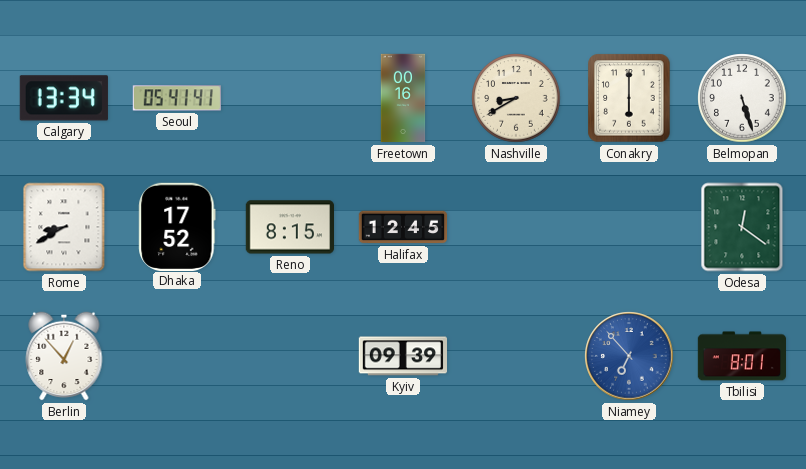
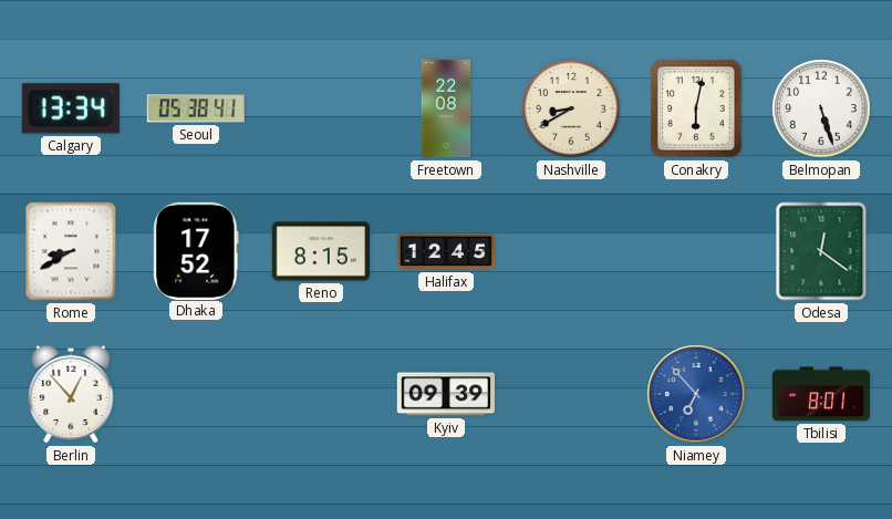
Seoul: 05:41 -> 05:38
Freetown: 00:16 -> 22:08
Conakry: 6:00 -> 6:02
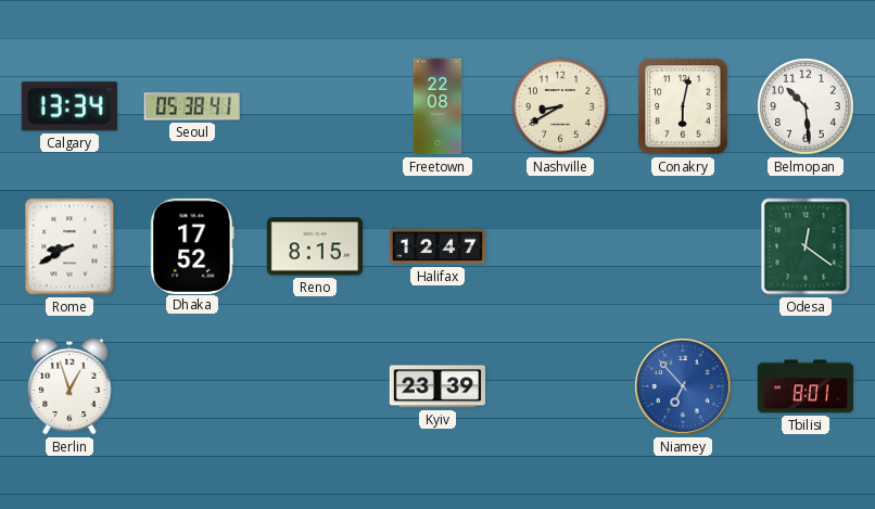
Belmopan: 5:27 -> 10:29
Halifax: 12:45 -> 12:47
Berlin: 12:53 -> 12:57
Kyiv: 09:39 -> 23:39
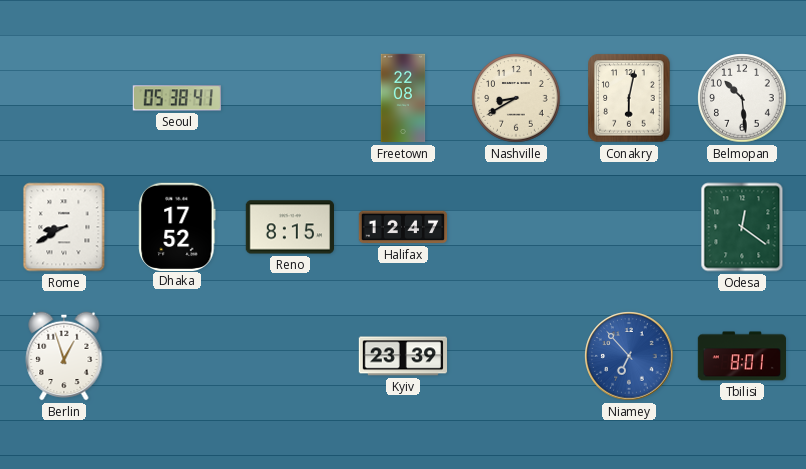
Calgary: 13:34 -> none
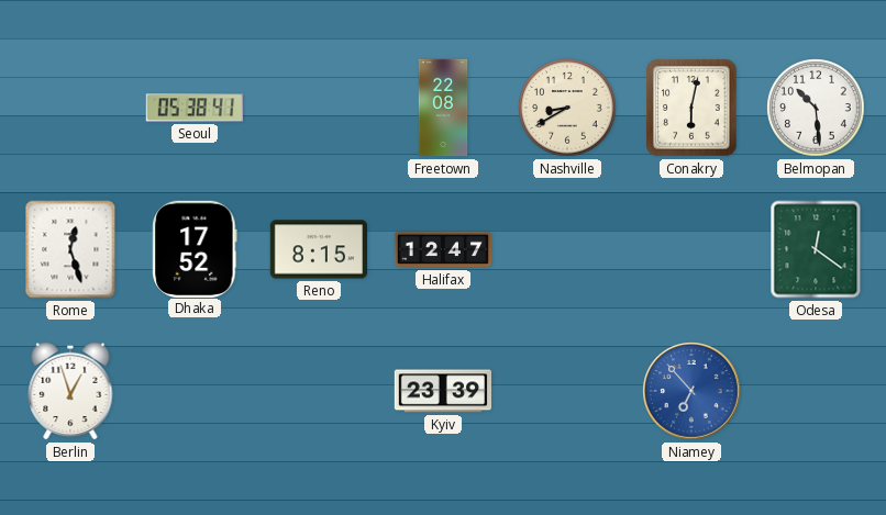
Rome: 8:40 -> 12:27
Tbilisi: 8:01 -> none
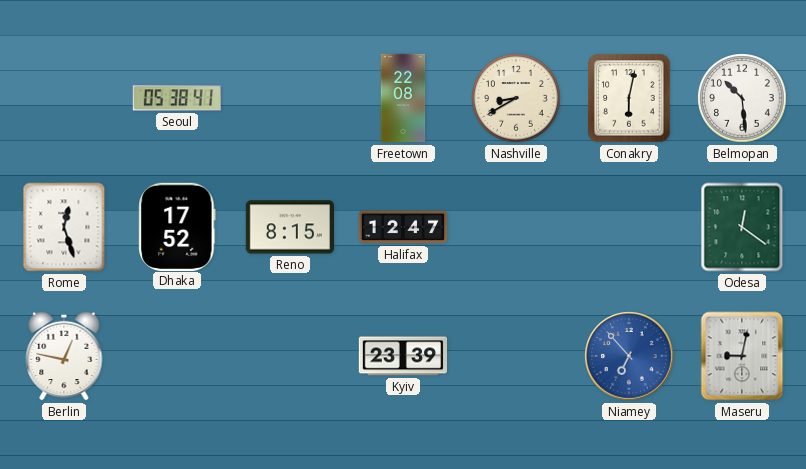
Berlin: 12:57 -> 12:47
Maseru: none -> 9:02
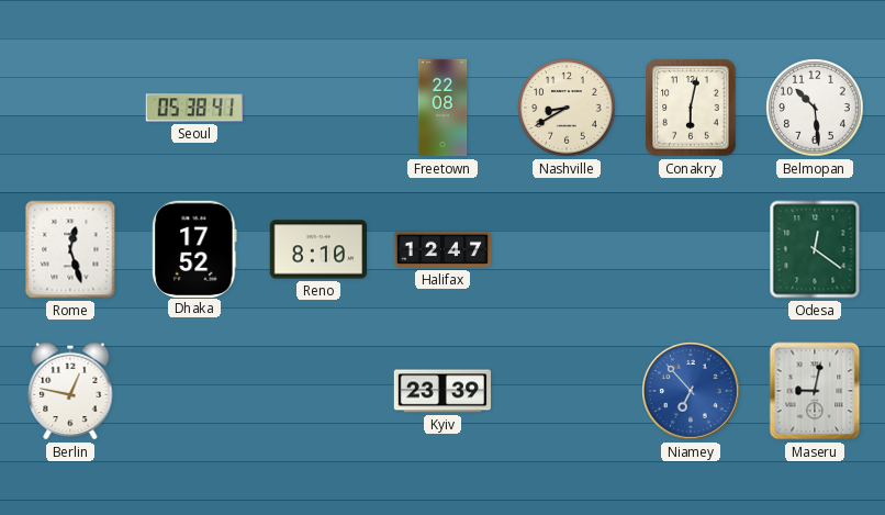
Reno: 8:15 -> 8:10
